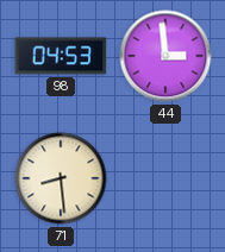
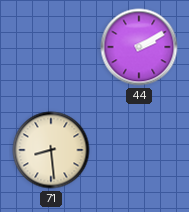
98: 04:53 -> none
44: 2:59 -> 2:10
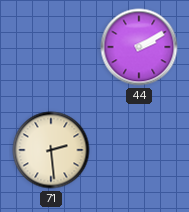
71: 8:29 -> 2:29
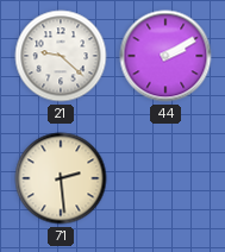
21: none -> 9:22
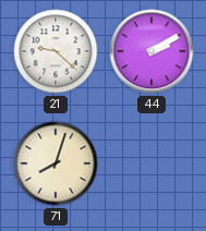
71: 2:29 -> 8:03
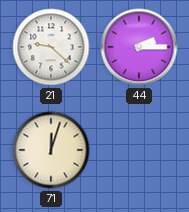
44: 2:10 -> 2:15
71: 8:03 -> 12:03
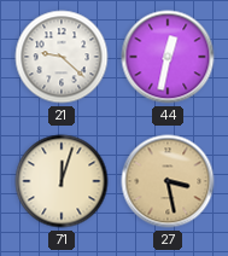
44: 2:15 -> 12:32
27: none -> 3:28
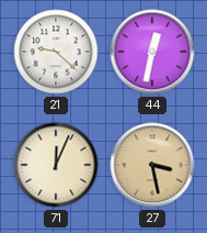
71: 12:03 -> 12:04
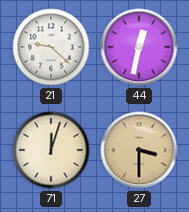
71: 12:04 -> 12:03
27: 3:28 -> 3:30
